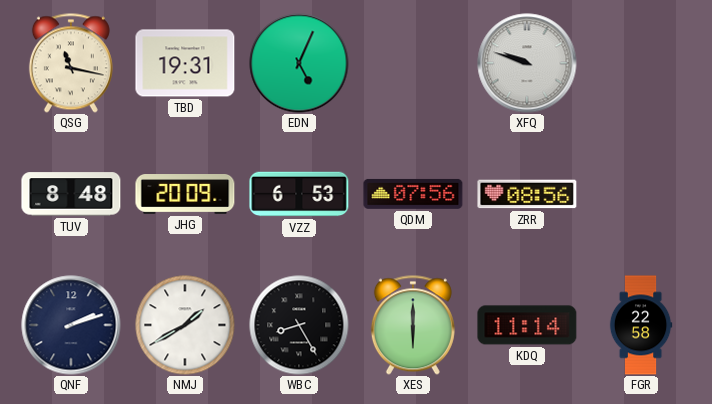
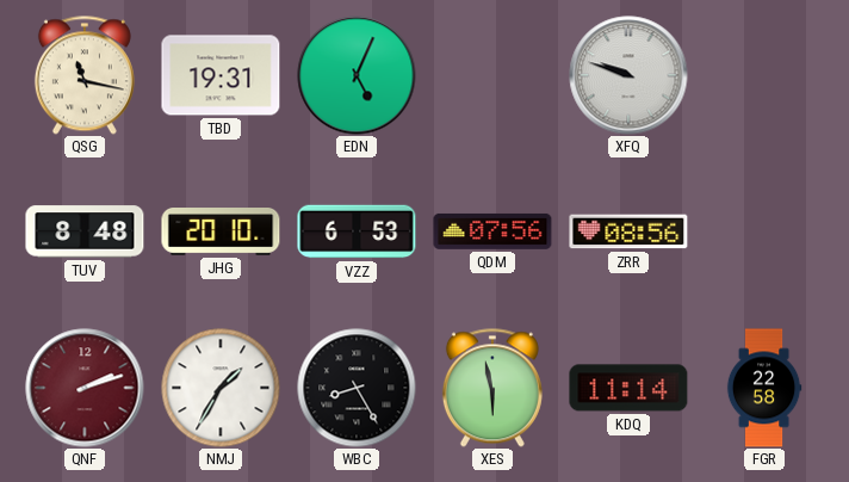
JHG: 20:09 -> 20:10
QNF dial: navy -> burgundy
NMJ: 1:40 -> 1:35
XES: 6:00 -> 5:58
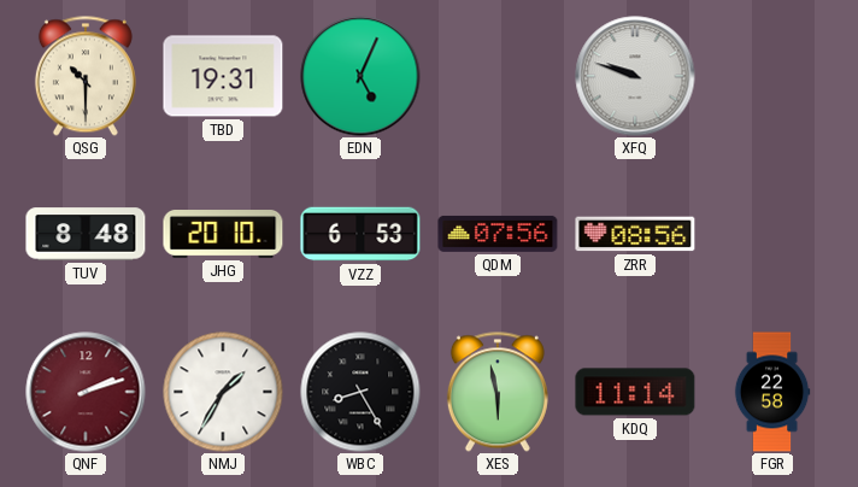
QSG: 11:17 -> 10:30
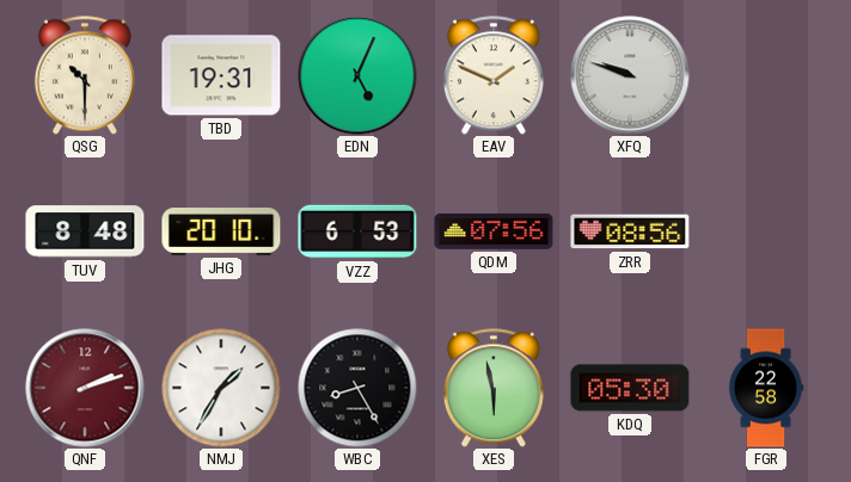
EAV: none -> 1:49
KDQ: 11:14 -> 05:30
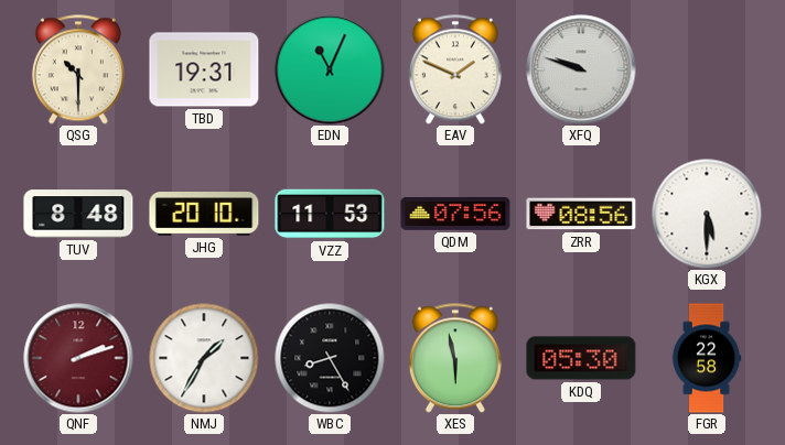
EDN: 5:04 -> 11:04
VZZ: 6:53 -> 11:53
KGX: none -> 5:30
